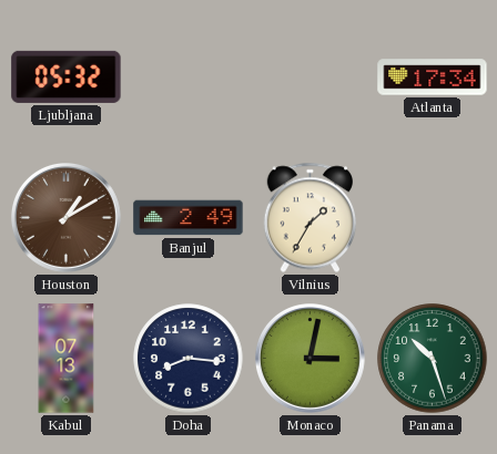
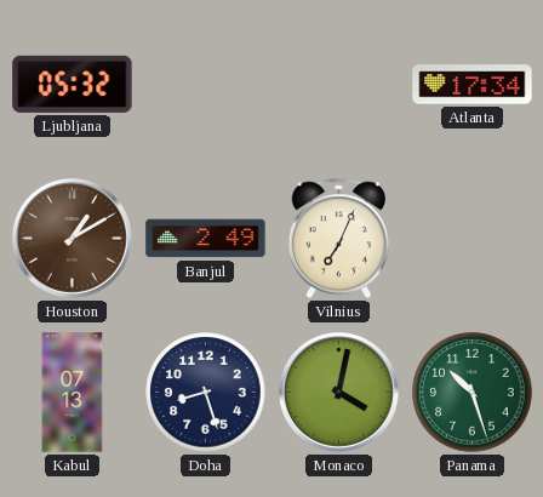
Vilnius: 1:35 -> 7:04
Doha: 8:16 -> 8:27
Monaco: 3:02 -> 4:02
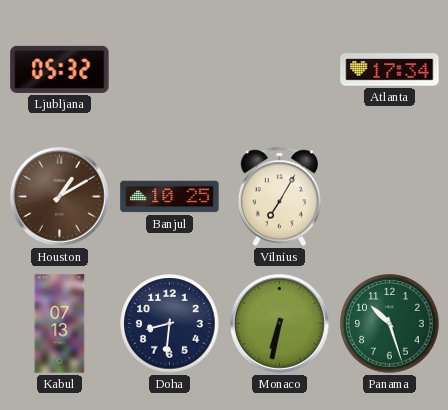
Banjul: 2:49 -> 10:25
Vilnius: 7:04 -> 7:05
Doha: 8:27 -> 8:31
Monaco: 4:02 -> 6:32
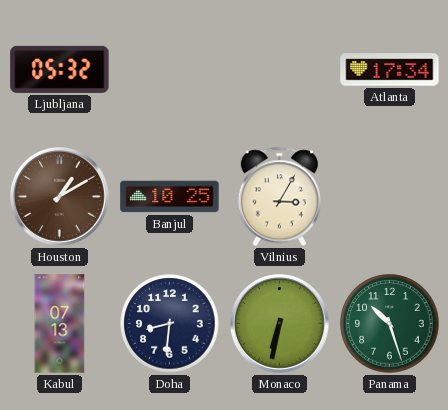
Vilnius: 7:05 -> 3:05
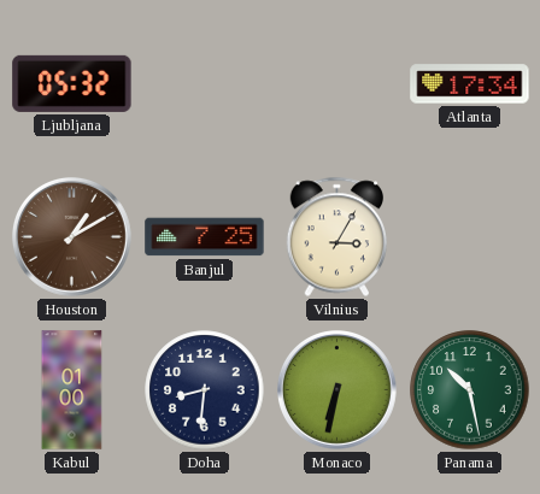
Banjul: 10:25 -> 7:25
Kabul: 07:13 -> 01:00
Panama: 10:27 -> 10:28
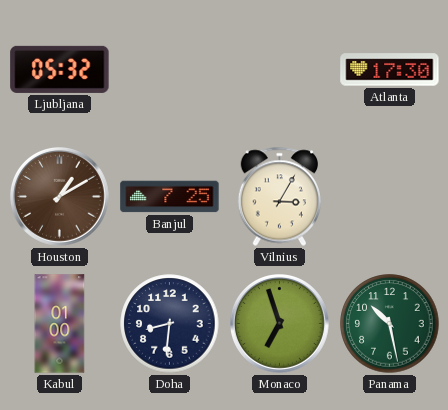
Atlanta: 17:34 -> 17:30
Monaco: 6:32 -> 6:57
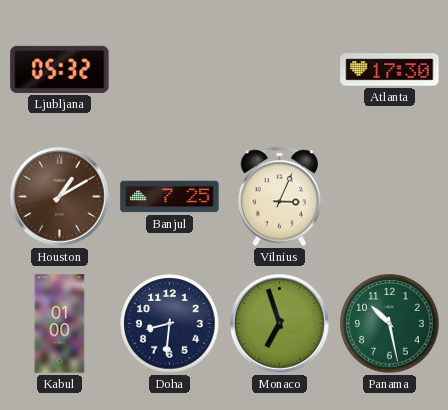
Vilnius: 3:05 -> 3:04
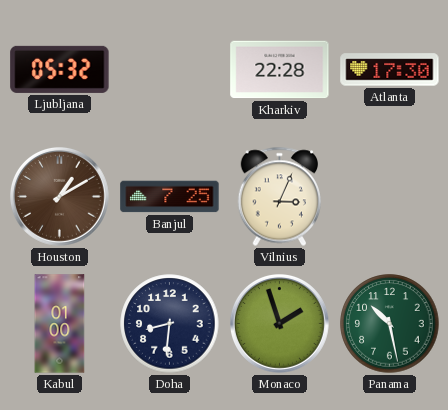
Kharkiv: none -> 22:28
Monaco: 6:57 -> 1:57
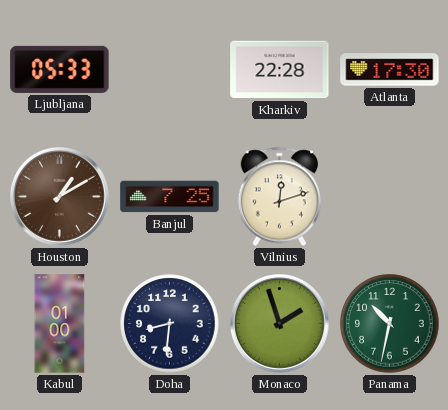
Ljubljana: 05:32 -> 05:33
Vilnius: 3:04 -> 12:12
Panama: 10:28 -> 10:32
